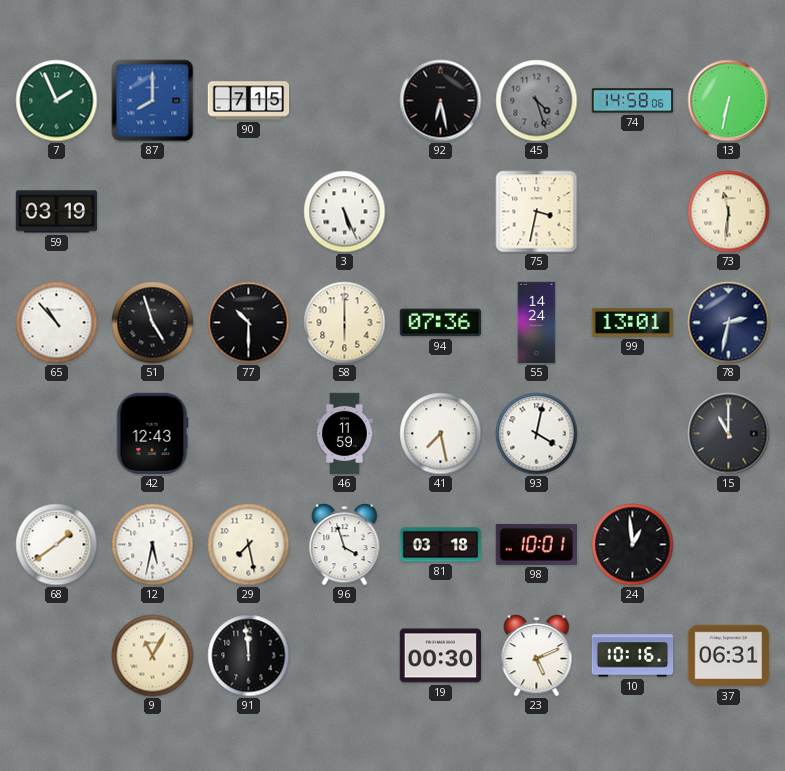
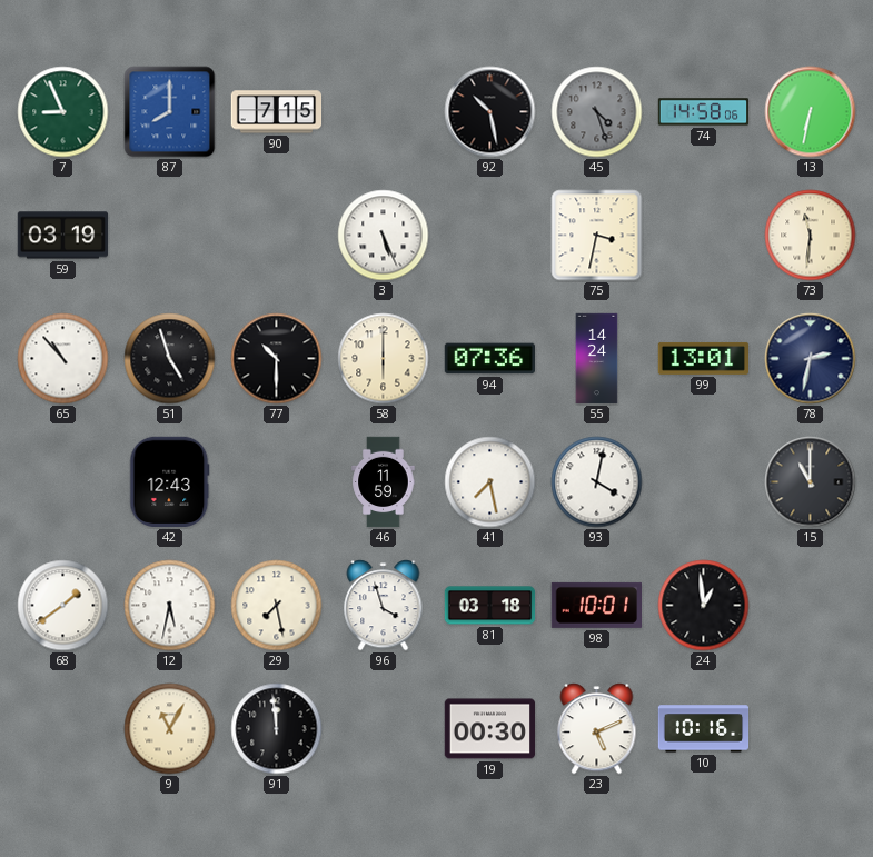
7: 1:56 -> 8:56
92: 6:28 -> 10:28
37: 06:31 -> none
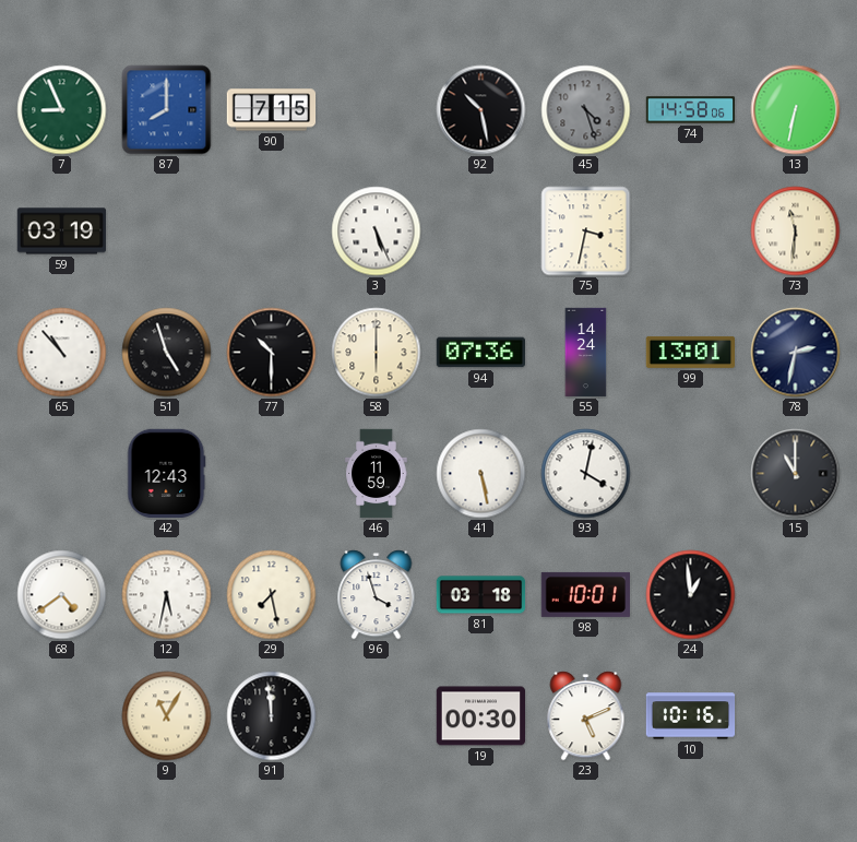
41: 7:28 -> 5:28
68: 1:39 -> 4:39
